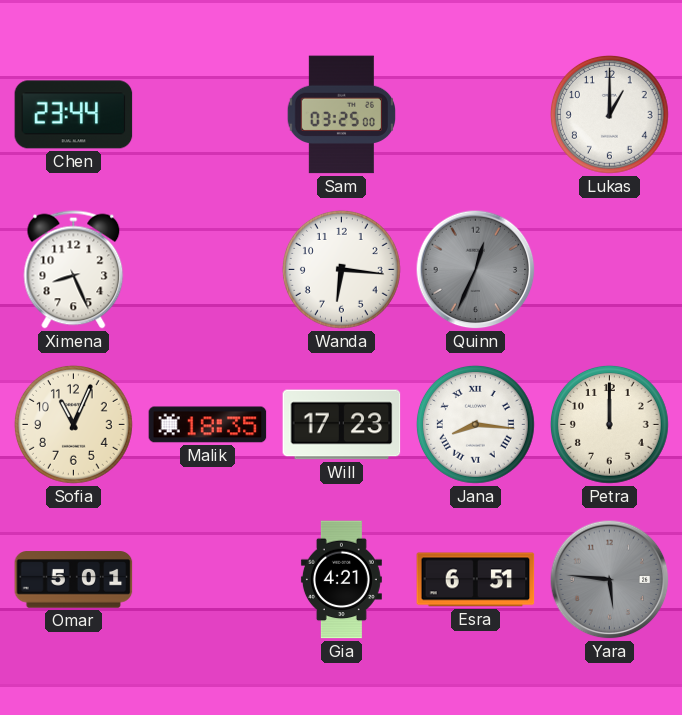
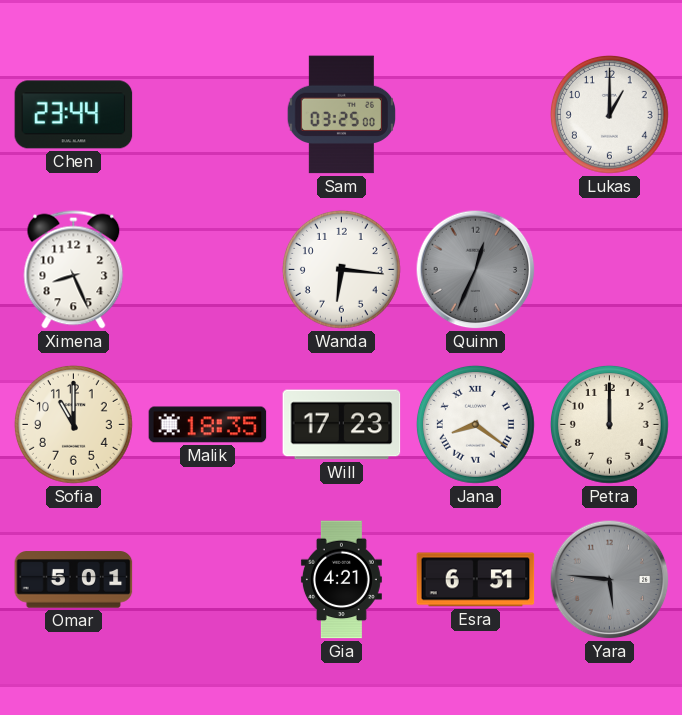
Sofia: 11:04 -> 11:00
Jana: 8:16 -> 8:21
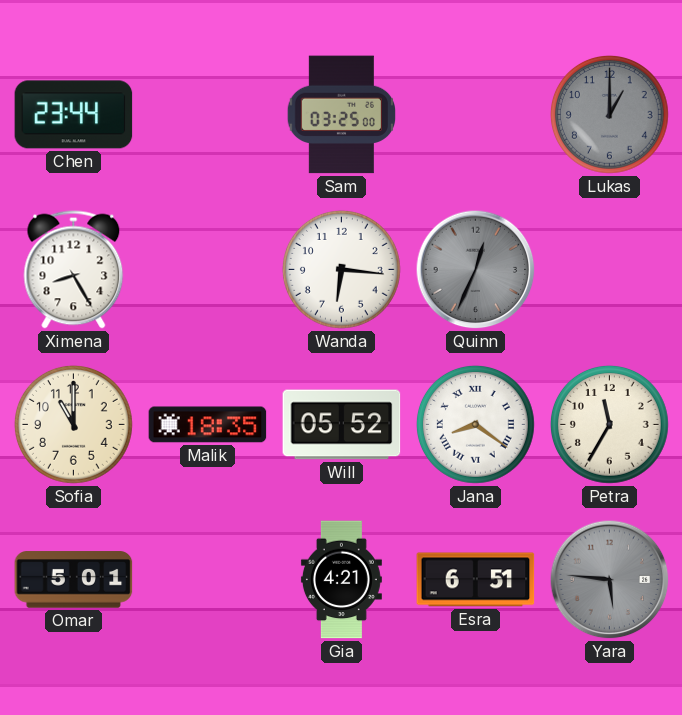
Lukas dial: white -> grey
Ximena: 8:26 -> 8:25
Will: 17:23 -> 05:52
Petra: 12:00 -> 11:35
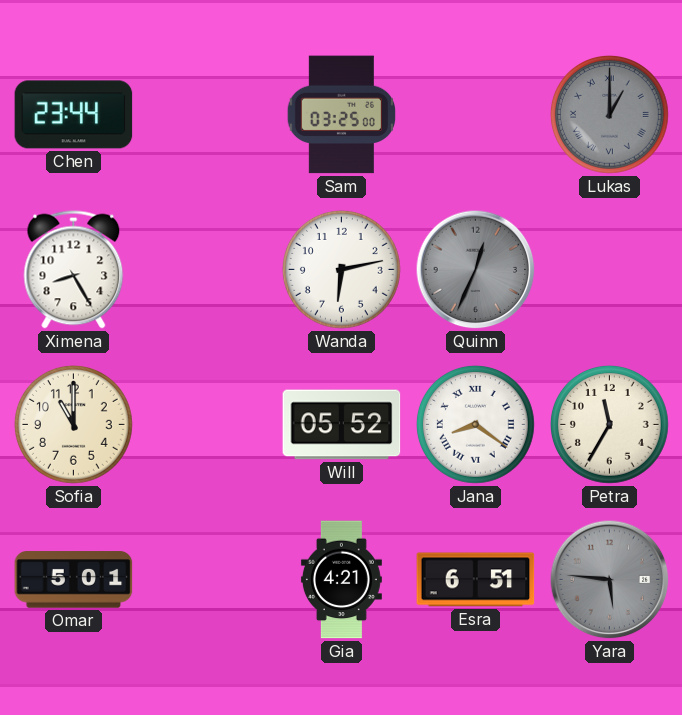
Lukas numerals: Arabic -> Roman
Wanda: 6:16 -> 6:13
Malik: 18:35 -> none
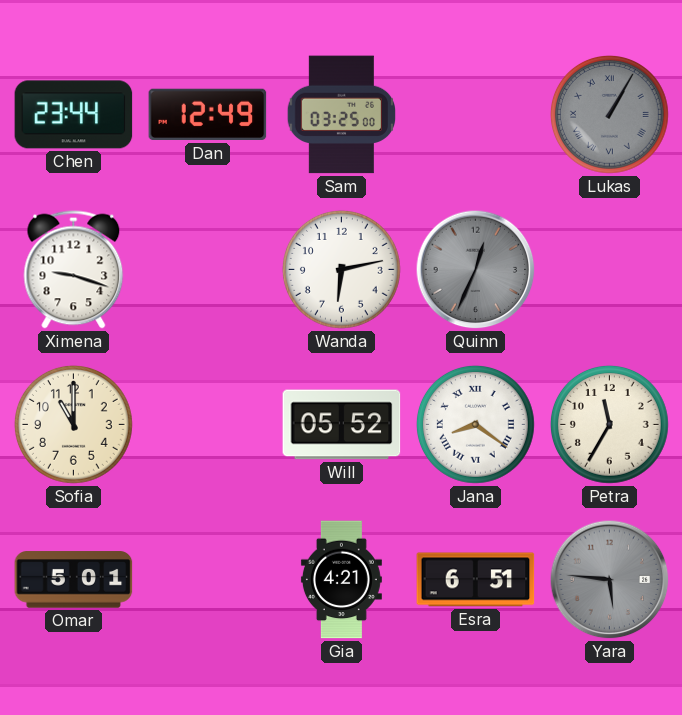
Dan: none -> 12:49
Lukas: 1:00 -> 1:05
Ximena: 8:25 -> 9:18
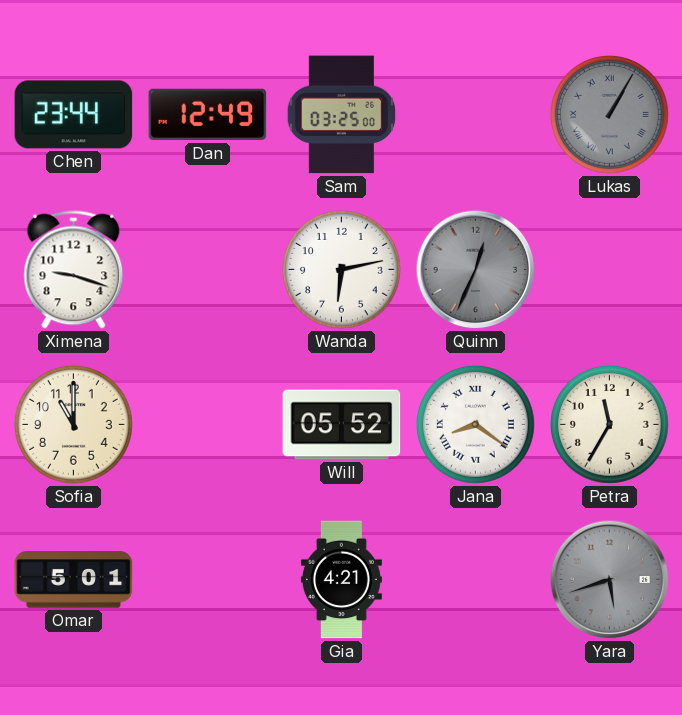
Esra: 6:51 -> none
Yara: 5:46 -> 5:42
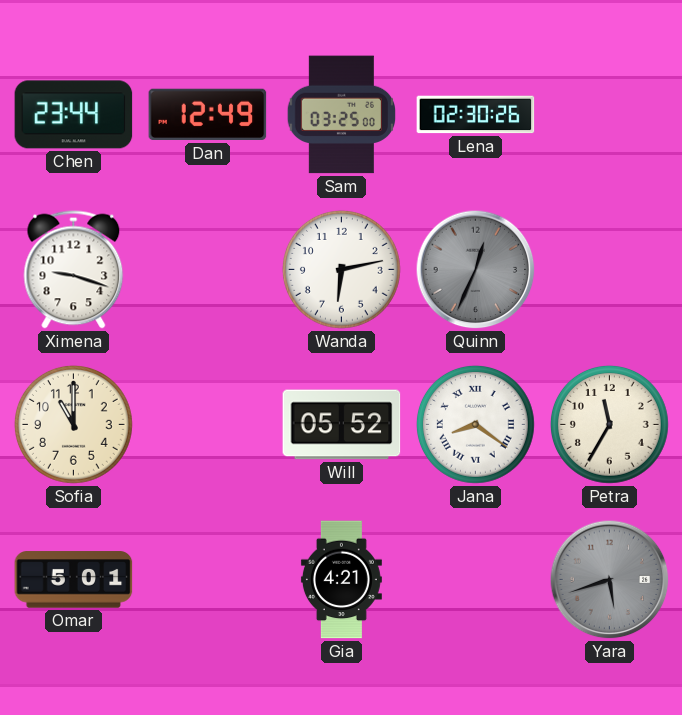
Lena: none -> 02:30
Lukas: 1:05 -> none
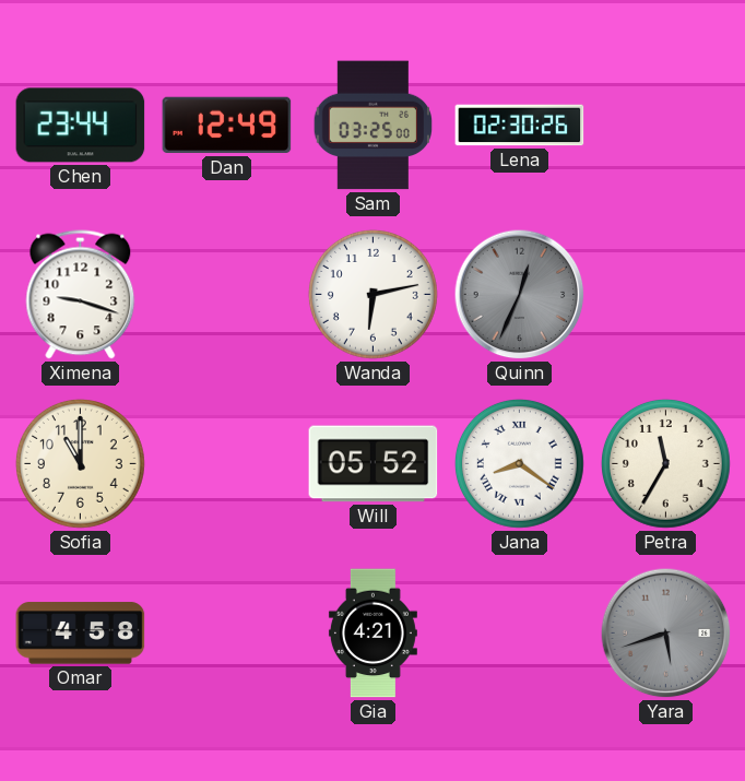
Omar: 5:01 -> 4:58
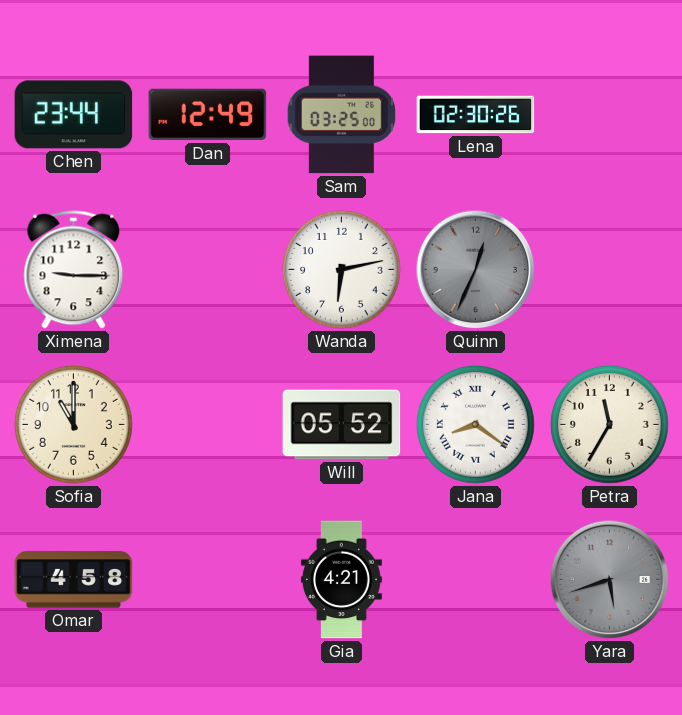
Ximena: 9:18 -> 9:15
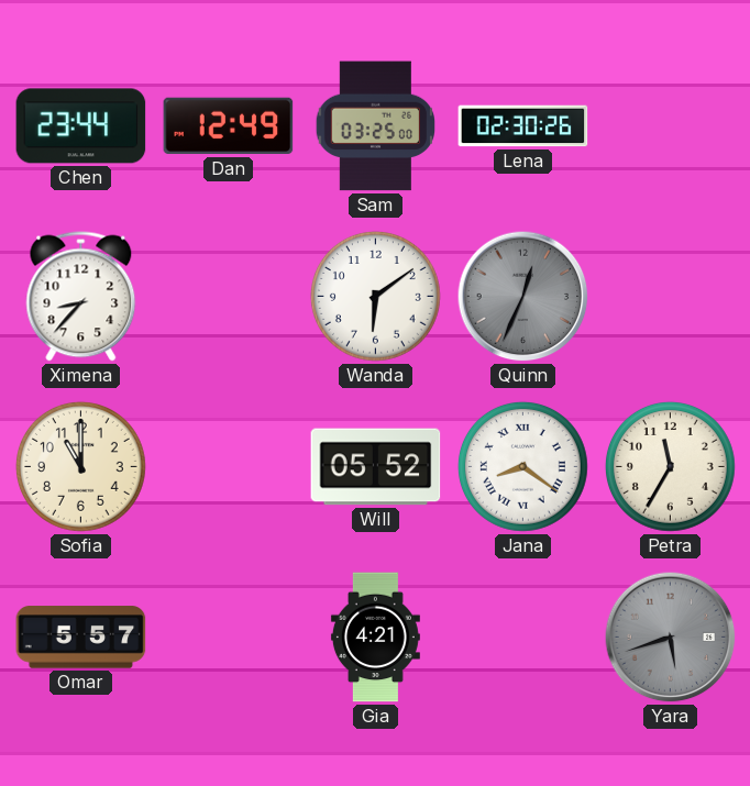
Ximena: 9:15 -> 8:37
Wanda: 6:13 -> 6:09
Omar: 4:58 -> 5:57
